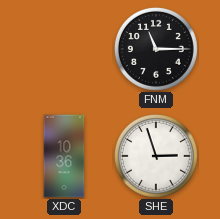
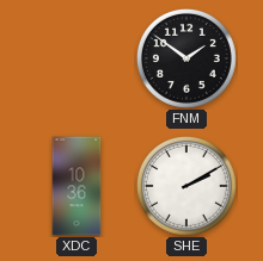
FNM: 11:15 -> 1:51
SHE: 2:57 -> 2:10
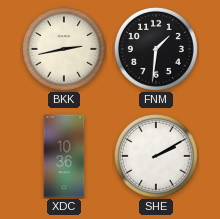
BKK: none -> 2:43
FNM: 1:51 -> 1:31
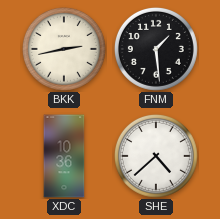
FNM: 1:31 -> 1:29
SHE: 2:10 -> 4:38
